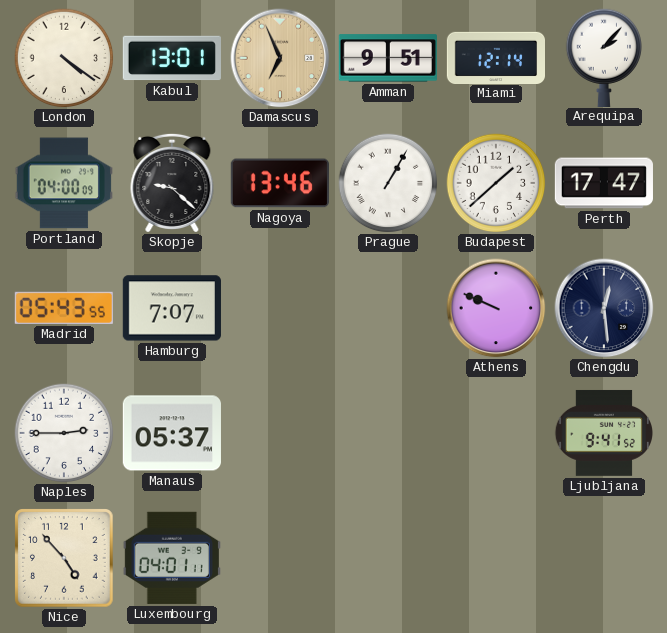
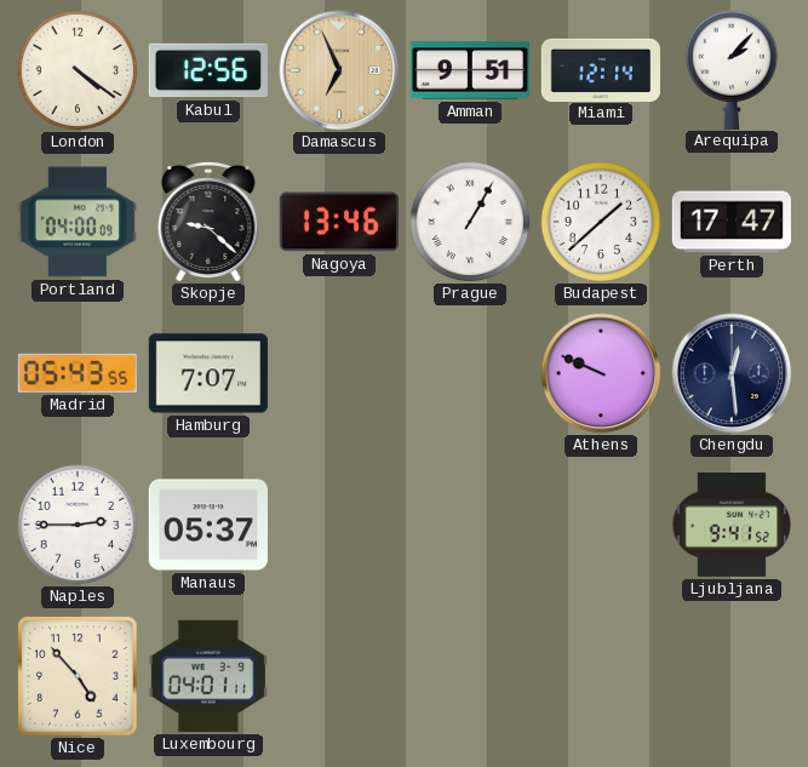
Kabul: 13:01 -> 12:56
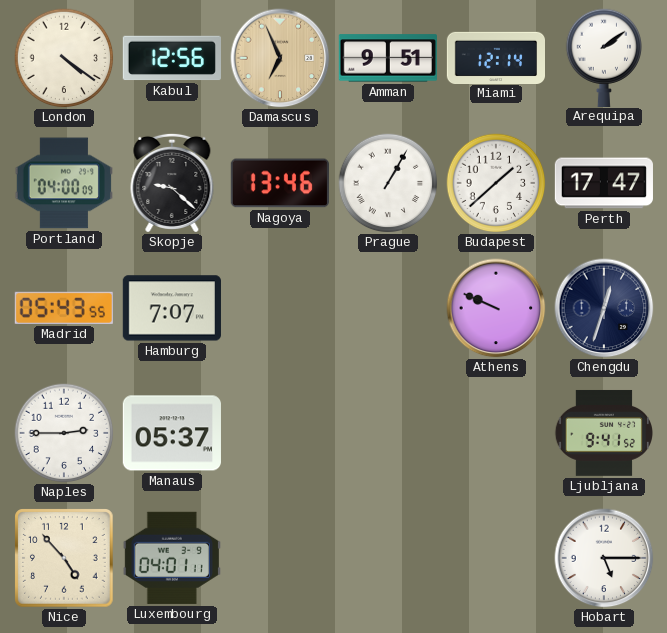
Arequipa: 2:07 -> 2:09
Chengdu: 12:29 -> 12:33
Hobart: none -> 5:15
